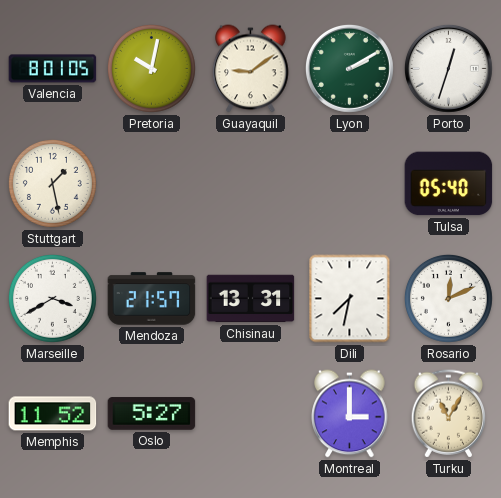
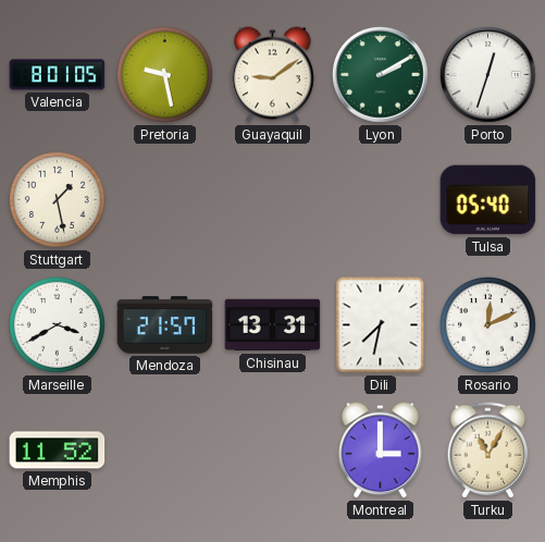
Pretoria: 10:02 -> 9:28
Oslo: 5:27 -> none
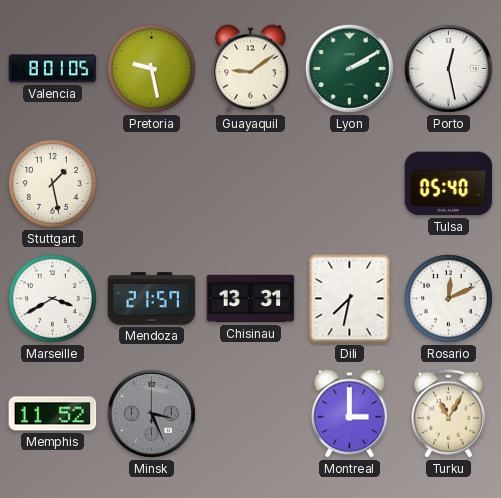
Porto: 12:33 -> 12:28
Minsk: none -> 3:26
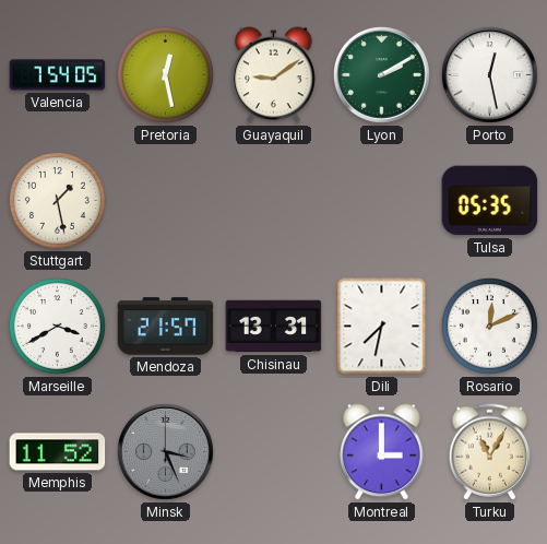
Valencia: 8:01 -> 7:54
Pretoria: 9:28 -> 12:28
Tulsa: 05:40 -> 05:35
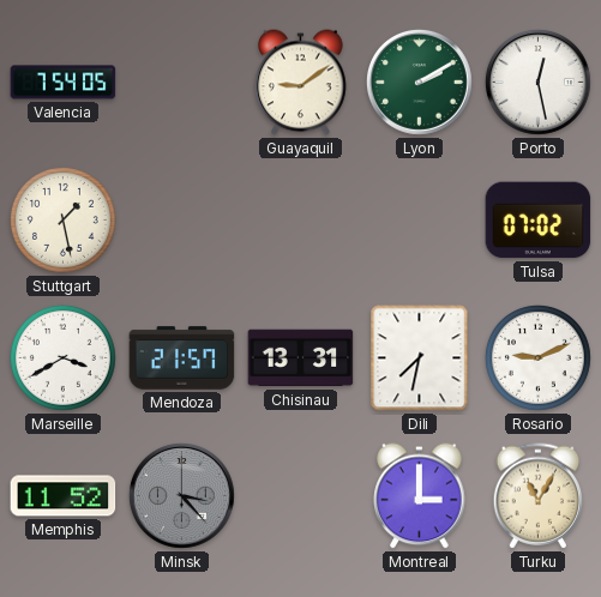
Pretoria: 12:28 -> none
Tulsa: 05:35 -> 07:02
Rosario: 12:11 -> 9:11
Minsk: 3:26 -> 3:23
